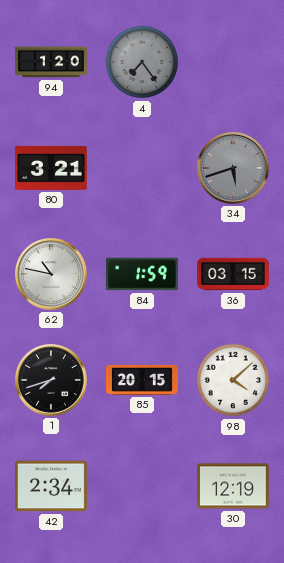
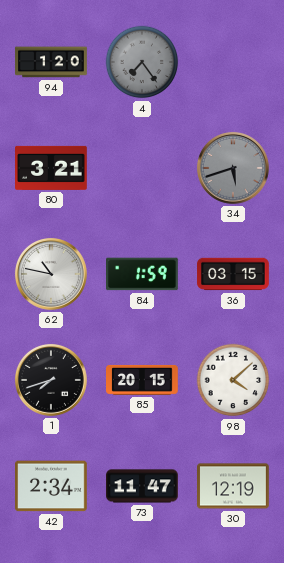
73: none -> 11:47
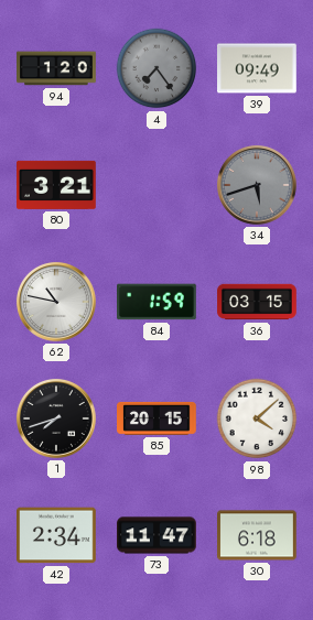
39: none -> 09:49
30: 12:19 -> 6:18
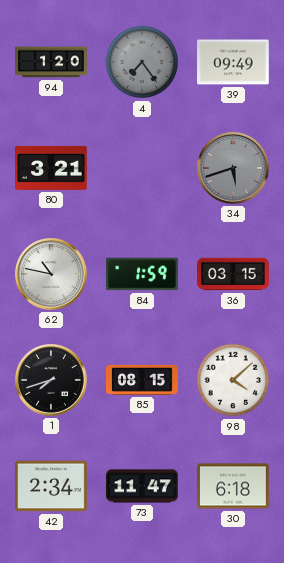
85: 20:15 -> 08:15
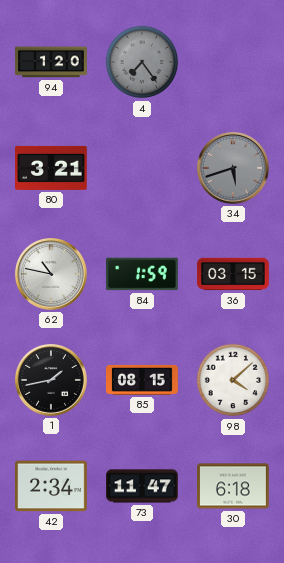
39: 09:49 -> none
1: 7:42 -> 1:43
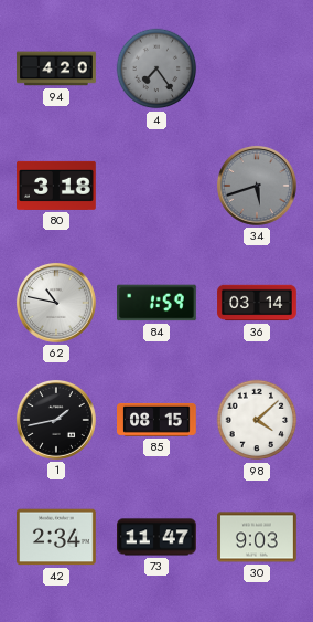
94: 1:20 -> 4:20
80: 3:21 -> 3:18
36: 03:15 -> 03:14
30: 6:18 -> 9:03
